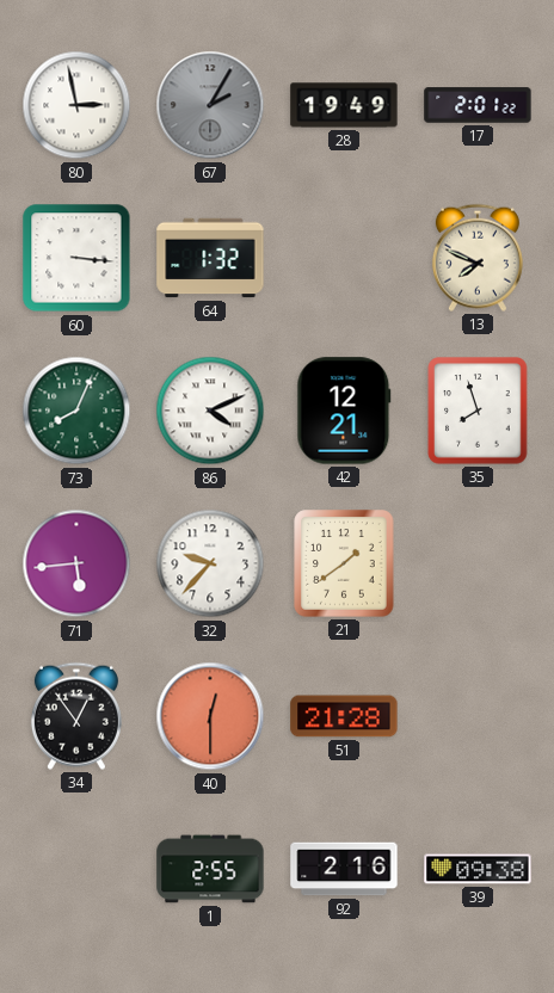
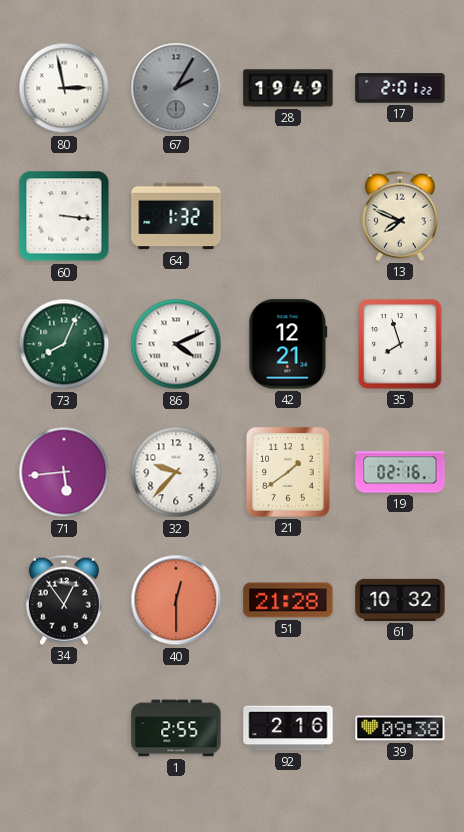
19: none -> 02:16
61: none -> 10:32
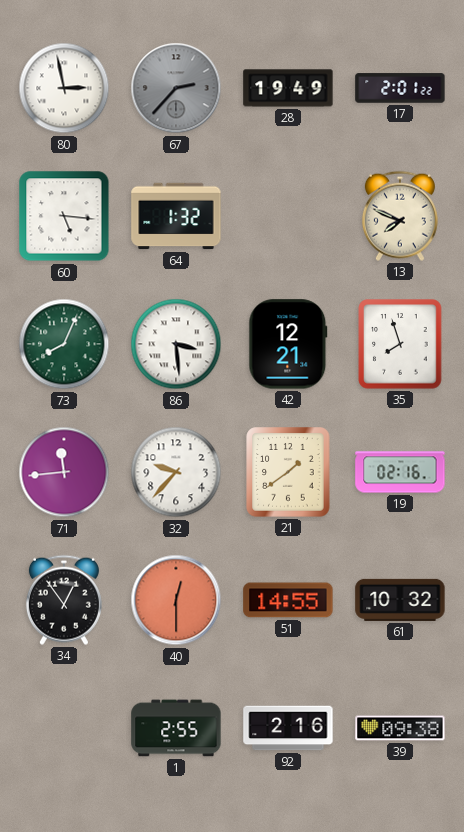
67: 2:05 -> 2:37
60: 3:16 -> 5:16
86: 4:11 -> 3:29
71: 5:44 -> 11:44
51: 21:28 -> 14:55
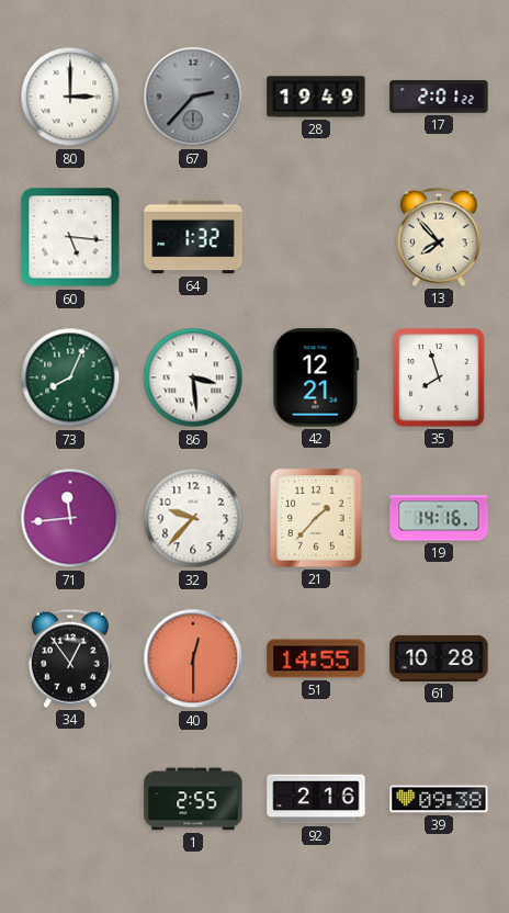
80: 2:58 -> 3:00
13: 7:49 -> 7:53
21: 1:39 -> 1:37
19: 02:16 -> 14:16
61: 10:32 -> 10:28
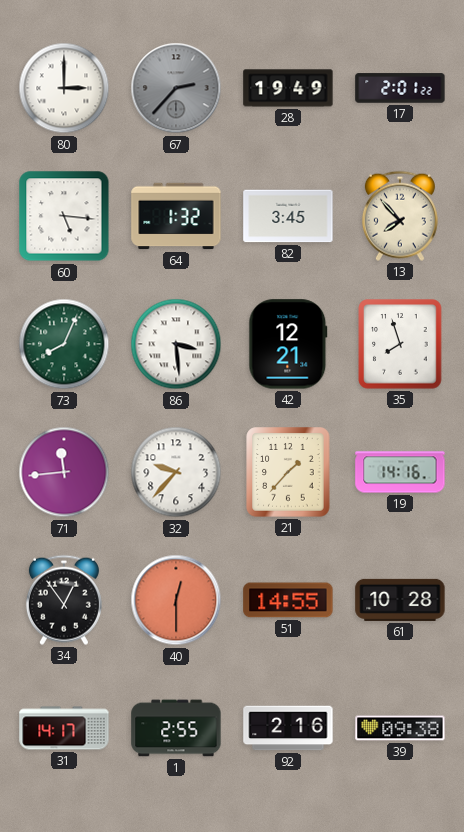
82: none -> 3:45
31: none -> 14:17
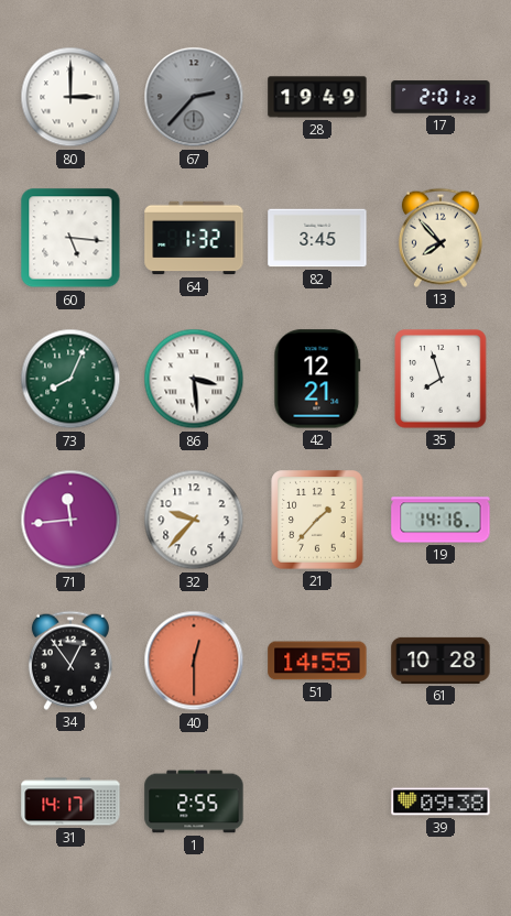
92: 2:16 -> none
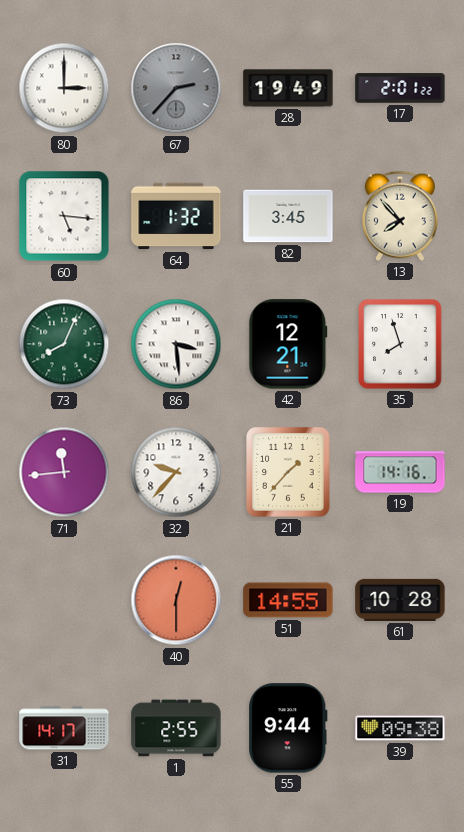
34: 12:54 -> none
55: none -> 9:44
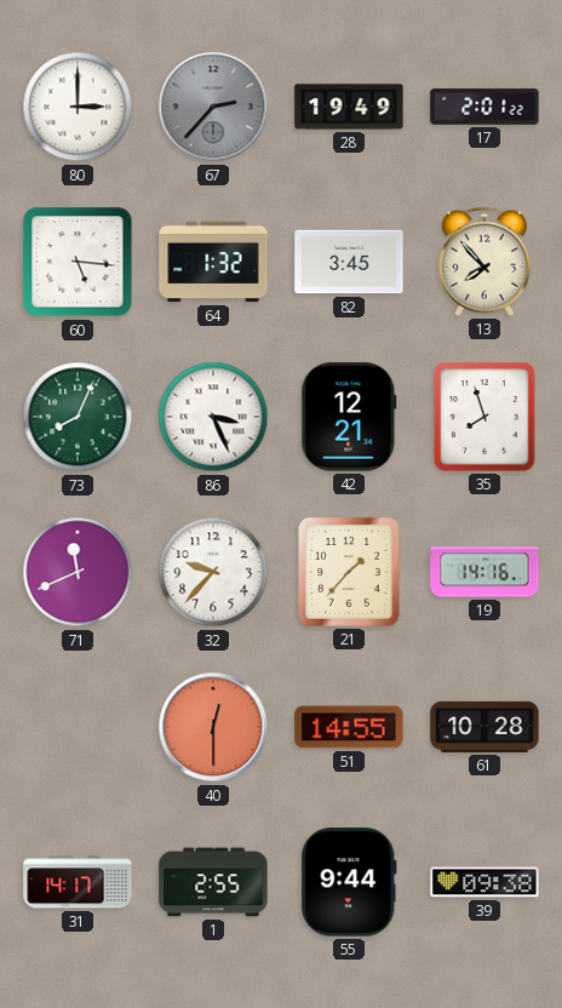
86: 3:29 -> 3:26
71: 11:44 -> 11:41
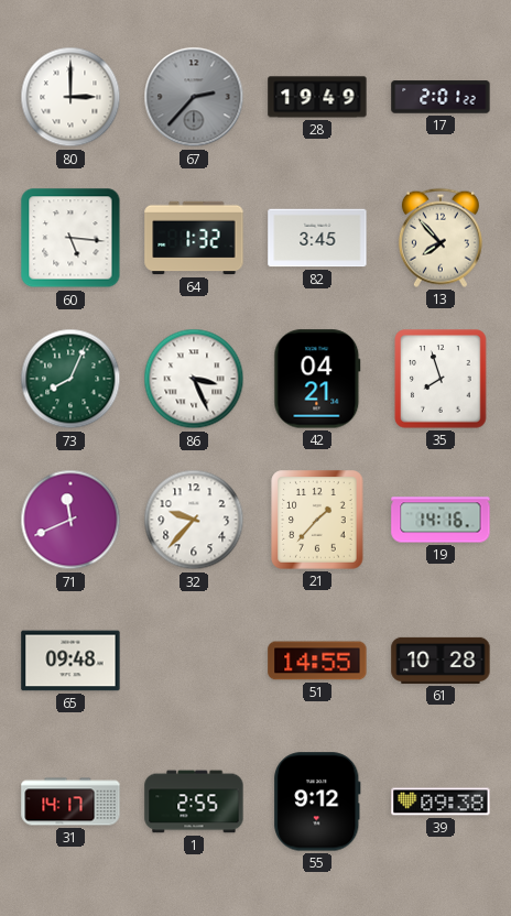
42: 12:21 -> 04:21
65: none -> 09:48
40: 12:30 -> none
55: 9:44 -> 9:12
